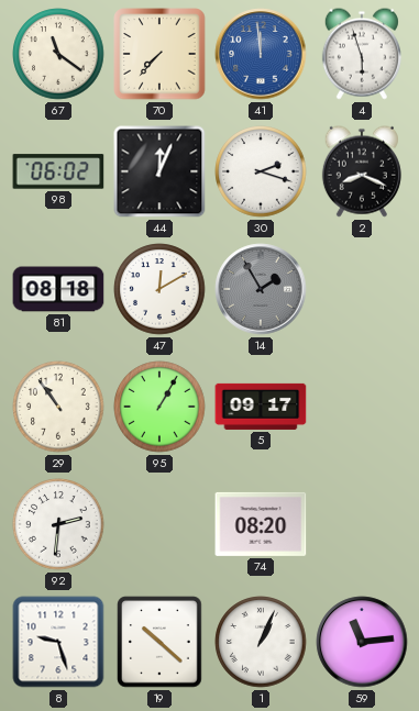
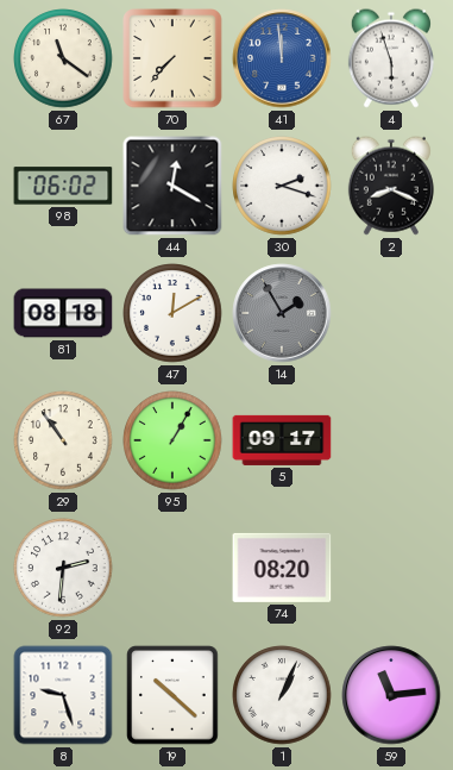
44: 12:04 -> 12:20
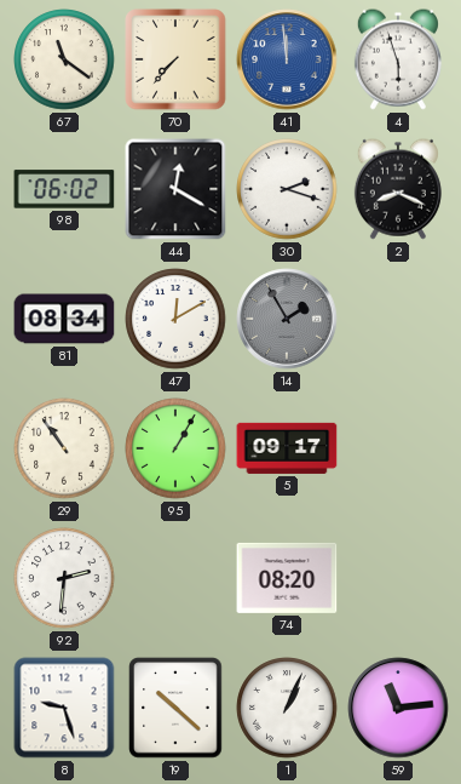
81: 08:18 -> 08:34
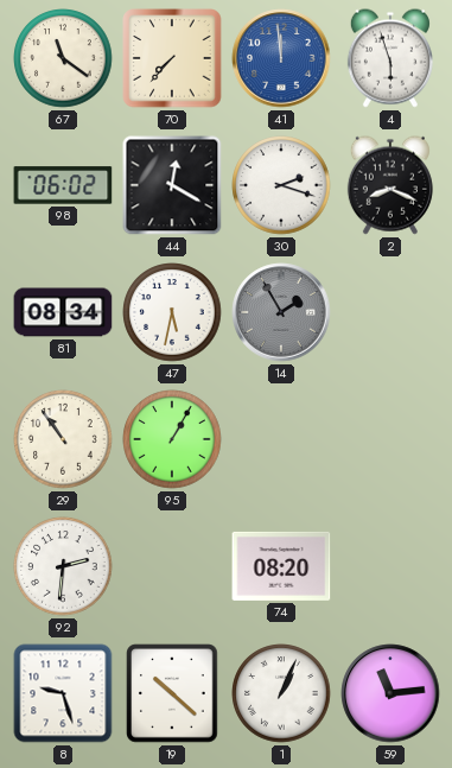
47: 12:10 -> 5:32
5: 09:17 -> none
